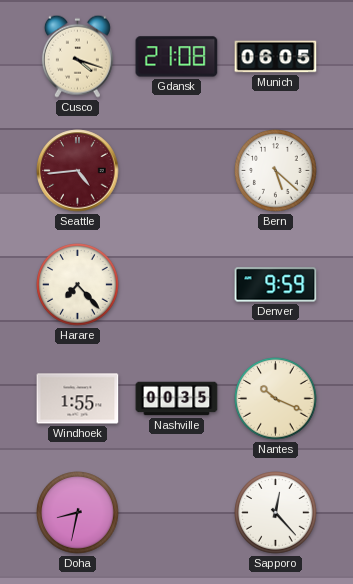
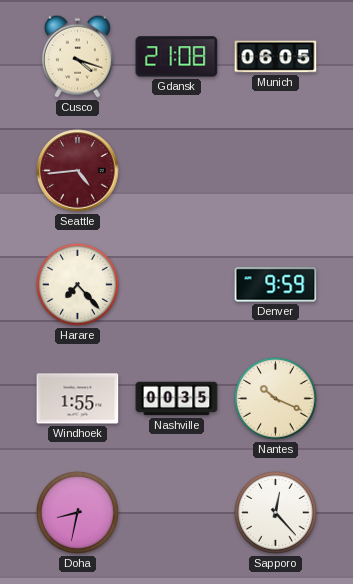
Bern: 5:22 -> none
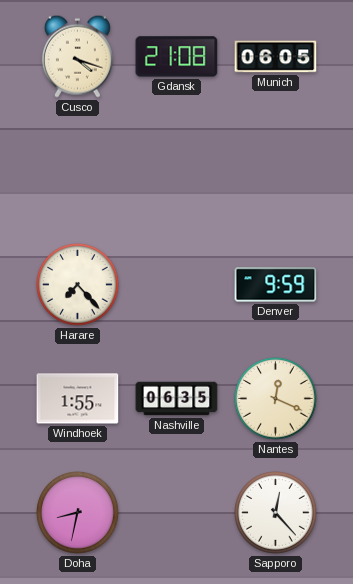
Seattle: 4:44 -> none
Nashville: 00:35 -> 06:35
Nantes: 10:19 -> 12:19
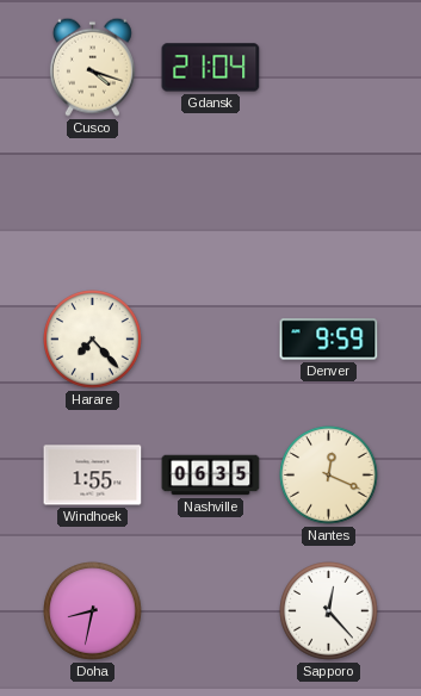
Gdansk: 21:08 -> 21:04
Munich: 06:05 -> none
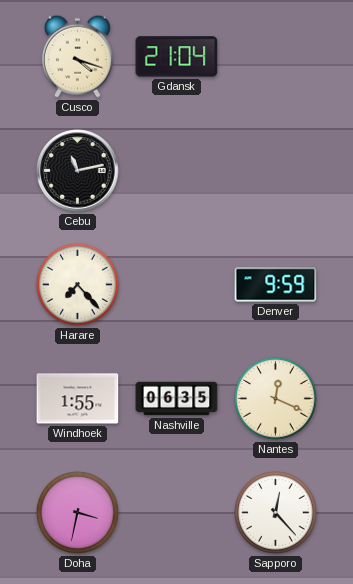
Cebu: none -> 11:13
Doha: 8:32 -> 3:32
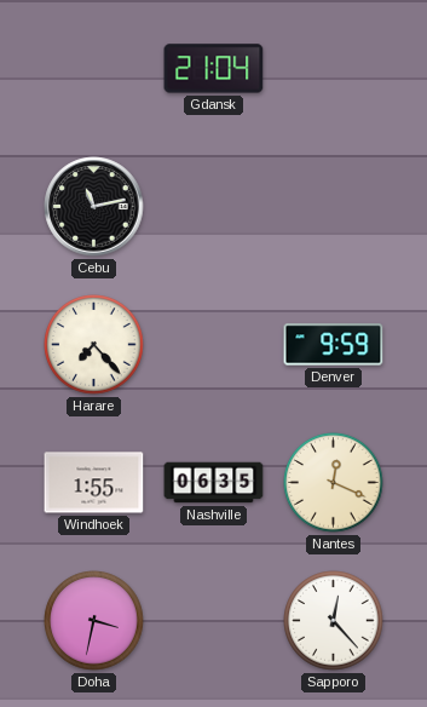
Cusco: 4:18 -> none
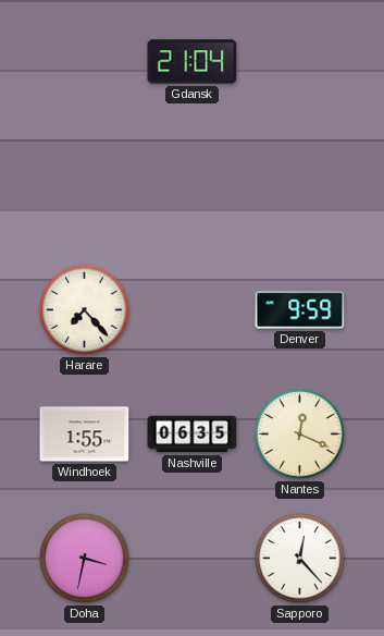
Cebu: 11:13 -> none
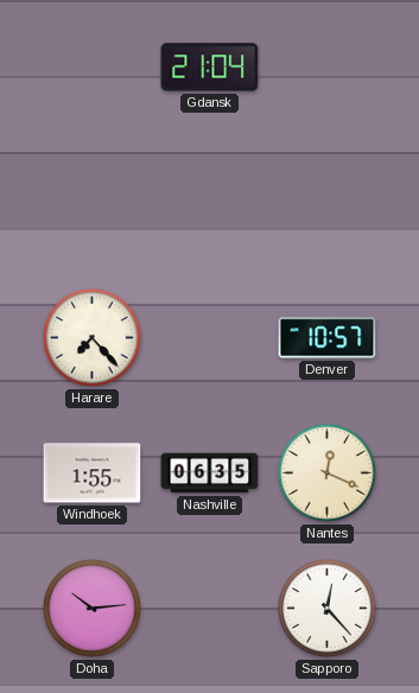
Denver: 9:59 -> 10:57
Doha: 3:32 -> 10:14
